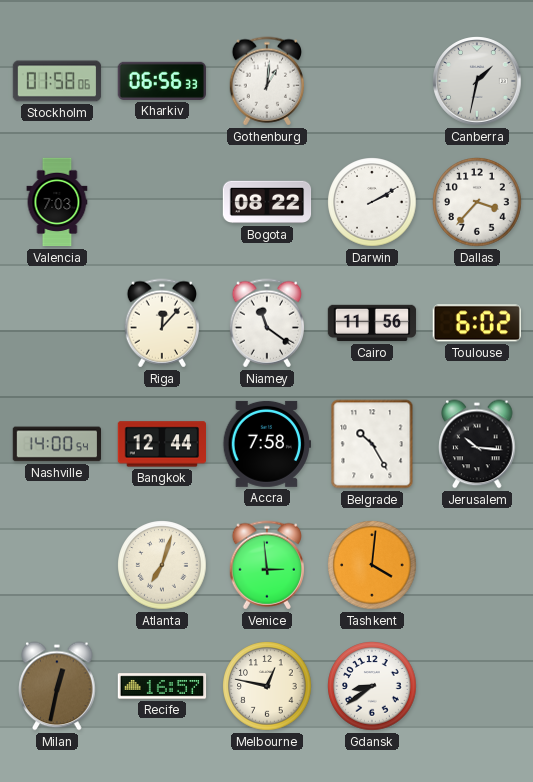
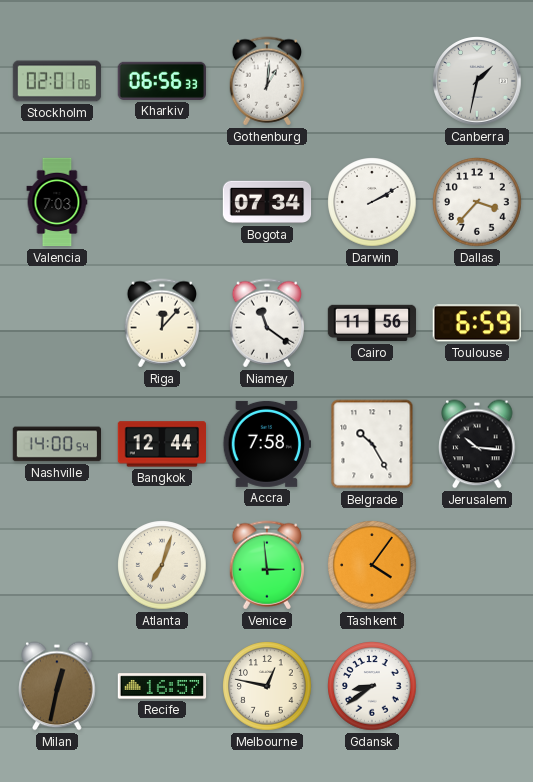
Stockholm: 01:58 -> 02:01
Bogota: 08:22 -> 07:34
Toulouse: 6:02 -> 6:59
Tashkent: 4:01 -> 4:06
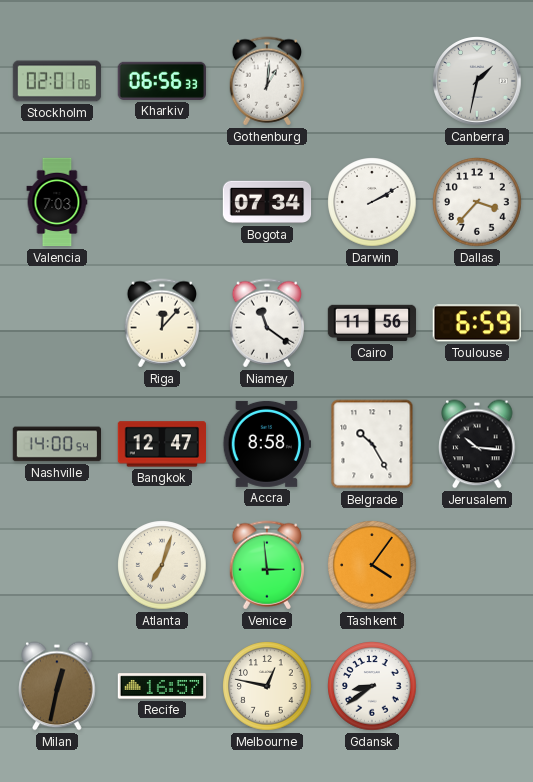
Bangkok: 12:44 -> 12:47
Accra: 7:58 -> 8:58
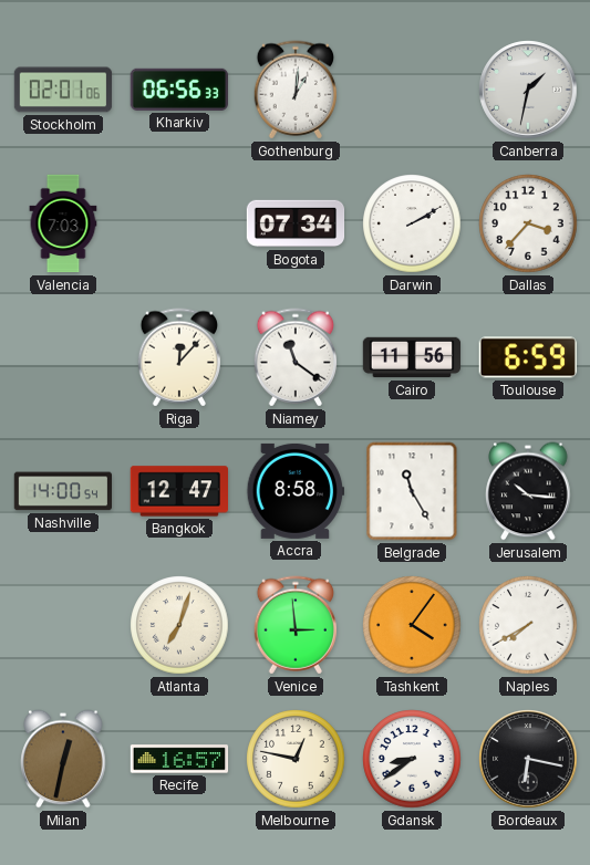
Belgrade: 10:25 -> 11:25
Naples: none -> 7:40
Bordeaux: none -> 6:17
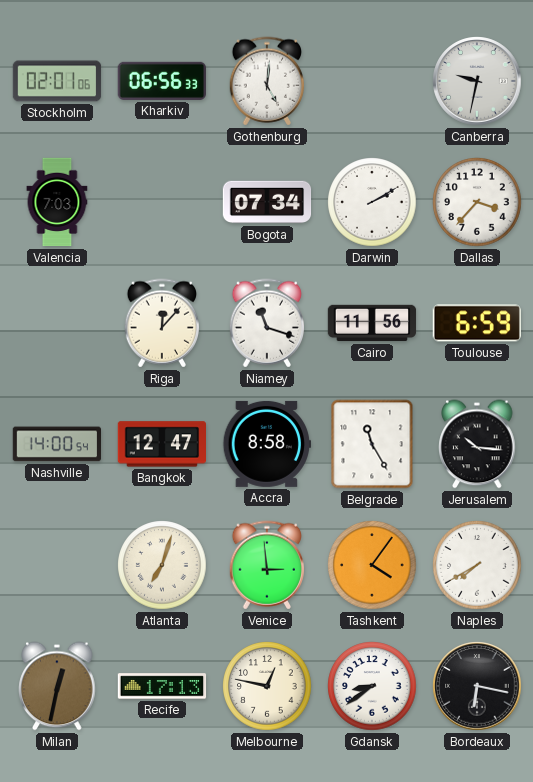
Gothenburg: 1:01 -> 5:01
Canberra: 1:32 -> 9:32
Niamey: 11:21 -> 11:18
Recife: 16:57 -> 17:13
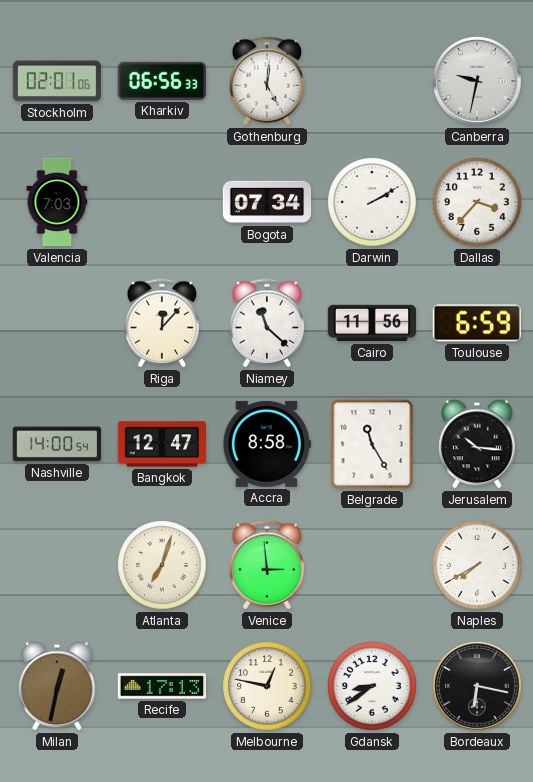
Niamey: 11:18 -> 11:22
Tashkent: 4:06 -> none
